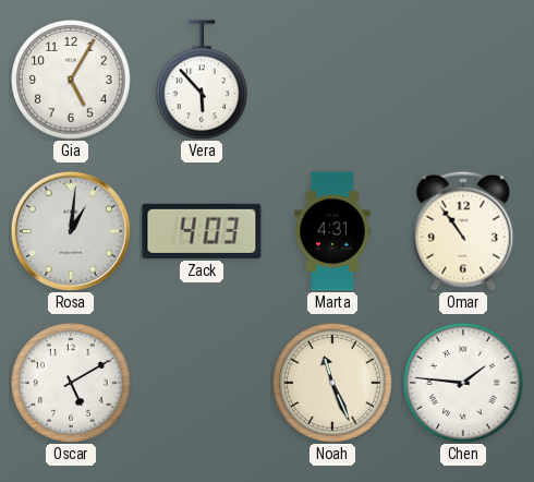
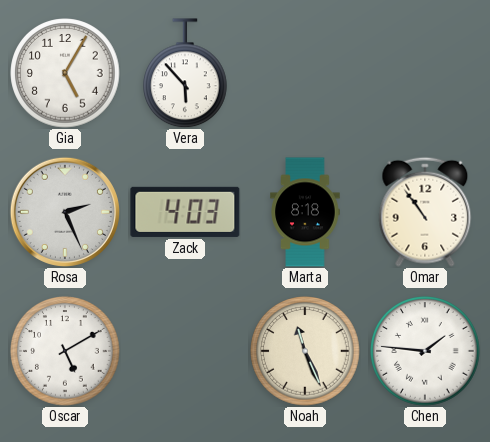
Rosa: 1:01 -> 2:26
Marta: 4:31 -> 8:18
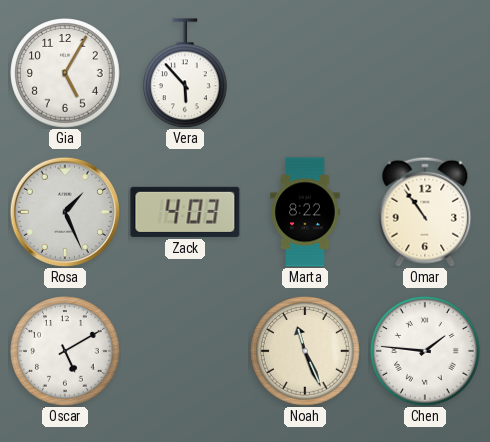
Rosa: 2:26 -> 1:26
Marta: 8:18 -> 8:22
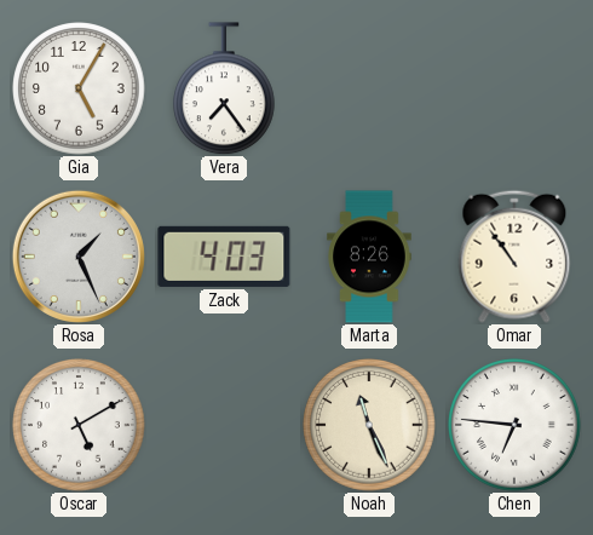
Vera: 5:53 -> 7:24
Marta: 8:22 -> 8:26
Chen: 1:46 -> 6:46
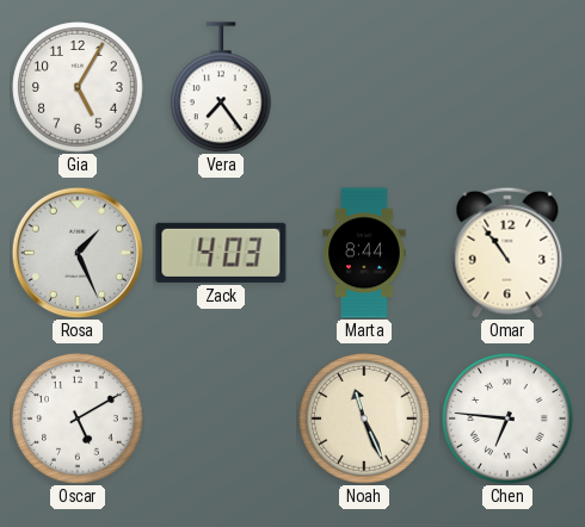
Marta: 8:26 -> 8:44
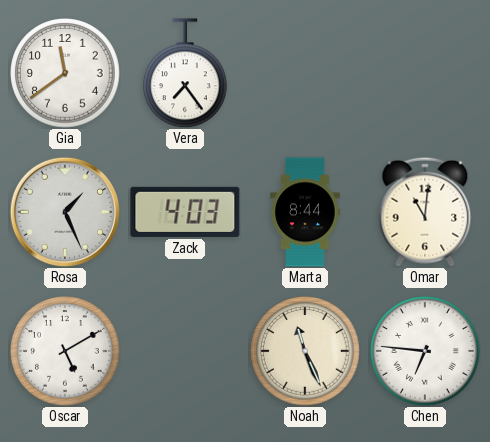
Gia: 5:05 -> 11:39
Omar: 10:54 -> 11:01
